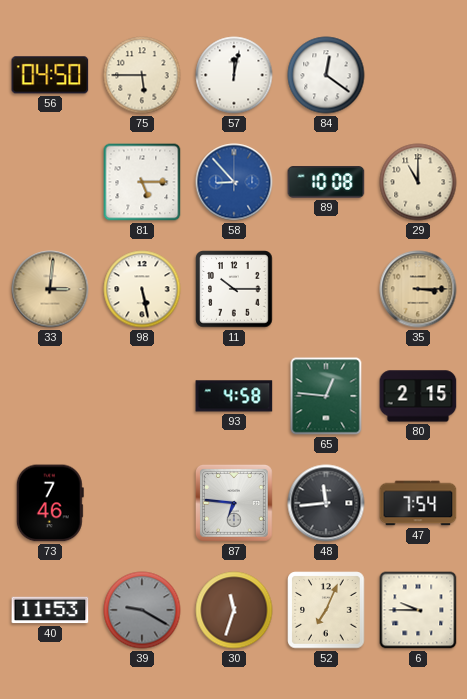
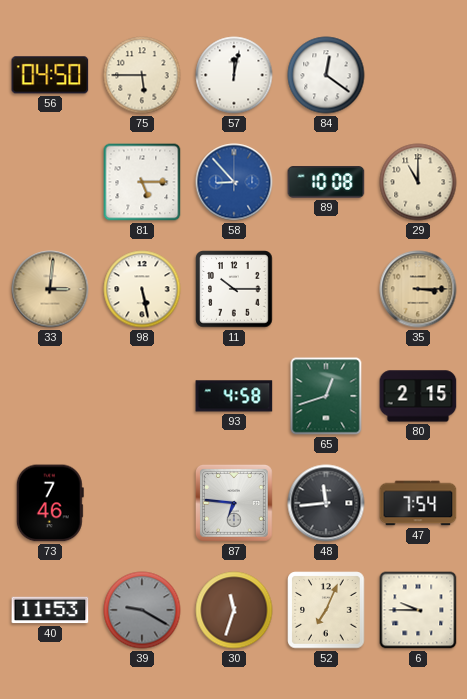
65: 12:46 -> 12:42
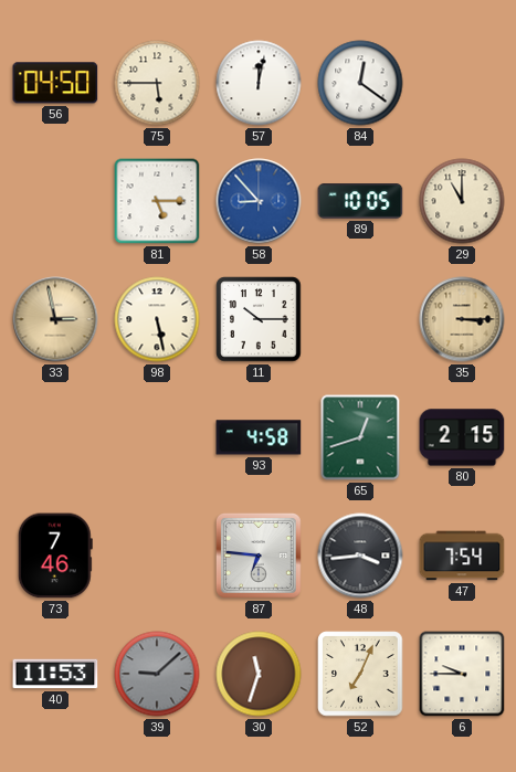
89: 10:08 -> 10:05
33: 3:01 -> 2:58
48: 11:44 -> 3:44
39: 9:20 -> 9:08
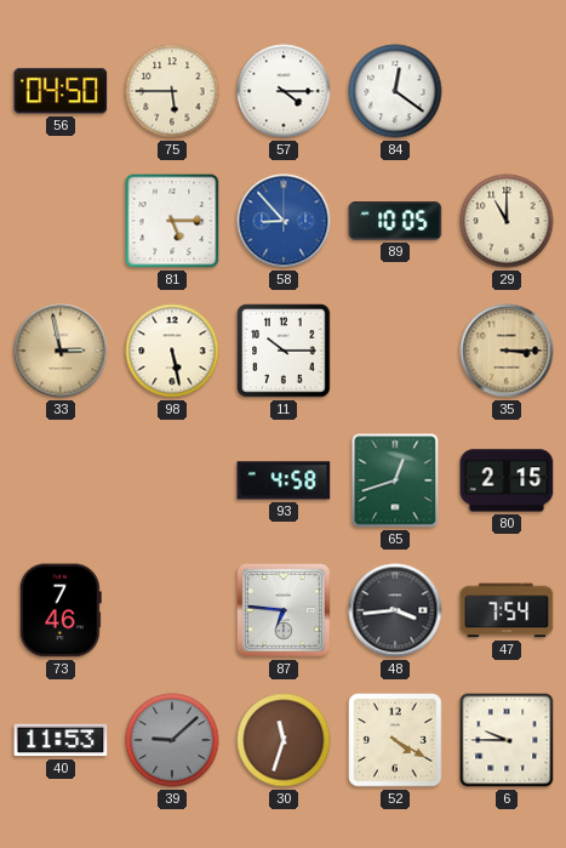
57: 12:02 -> 4:15
52: 7:04 -> 4:20
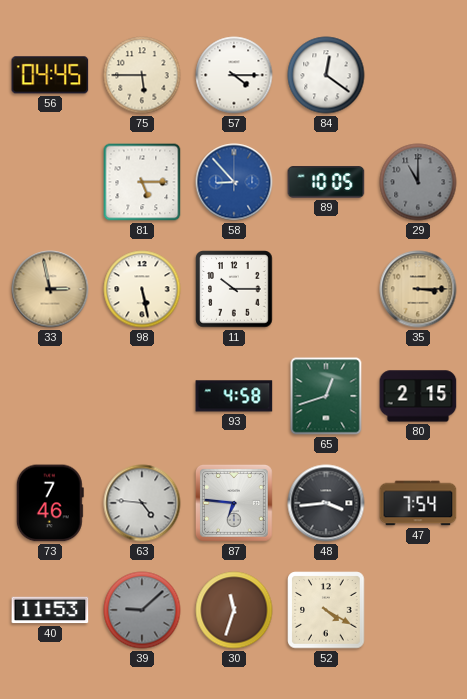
56: 04:50 -> 04:45
29 dial: cream -> grey
63: none -> 4:46
6: 9:45 -> none
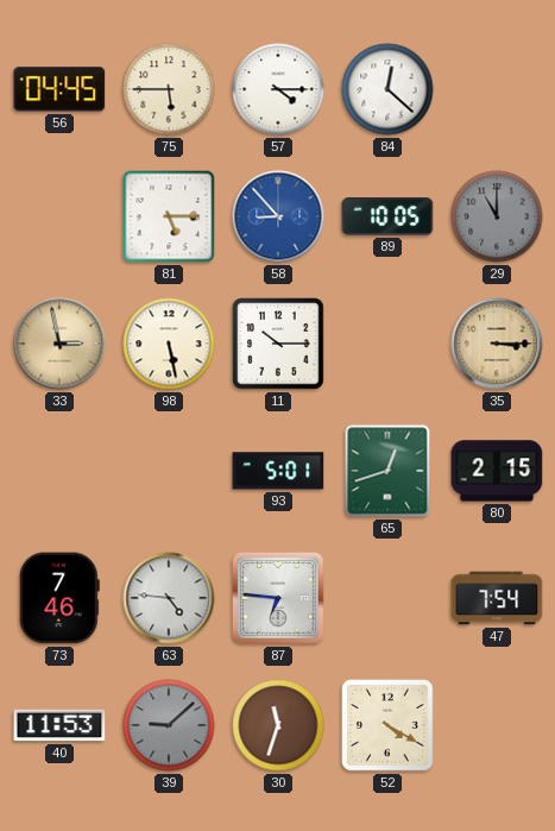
84: 12:21 -> 12:22
93: 4:58 -> 5:01
48: 3:44 -> none
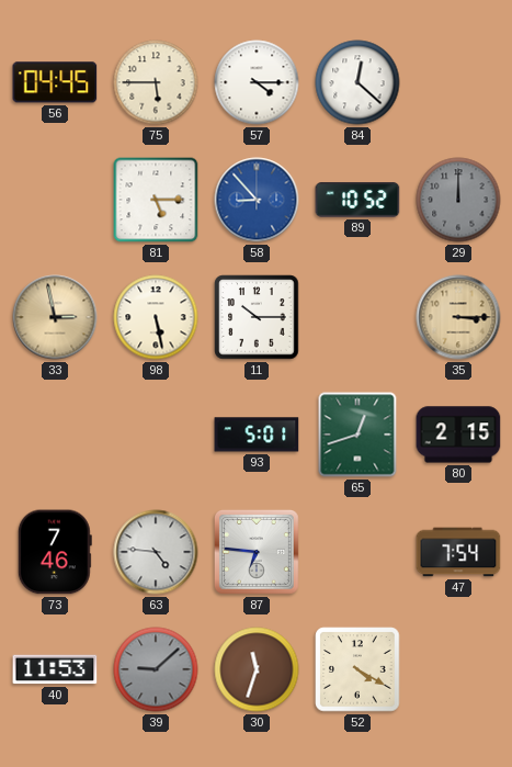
89: 10:05 -> 10:52
29: 11:00 -> 12:00
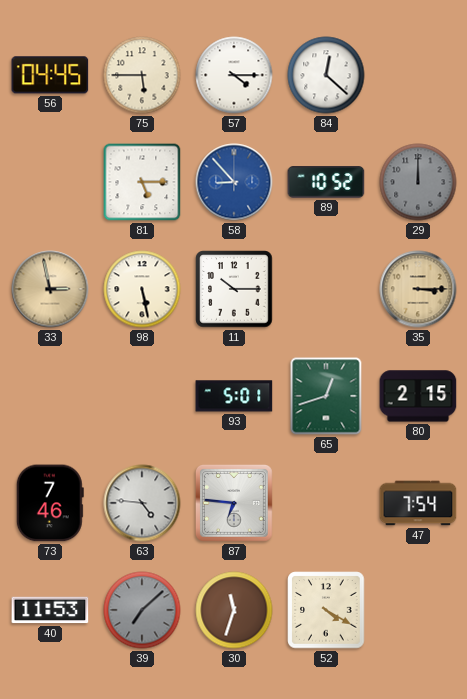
39: 9:08 -> 7:08
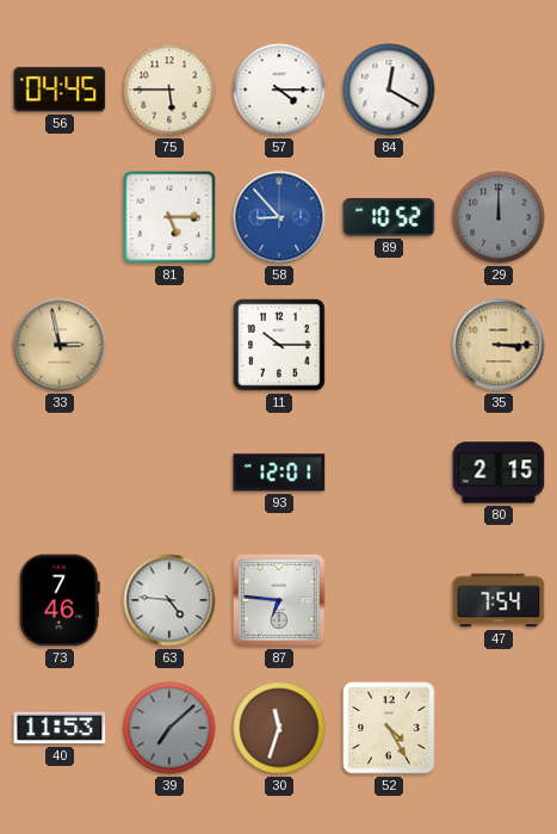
84: 12:22 -> 12:20
98: 5:28 -> none
93: 5:01 -> 12:01
65: 12:42 -> none
52: 4:20 -> 4:25
